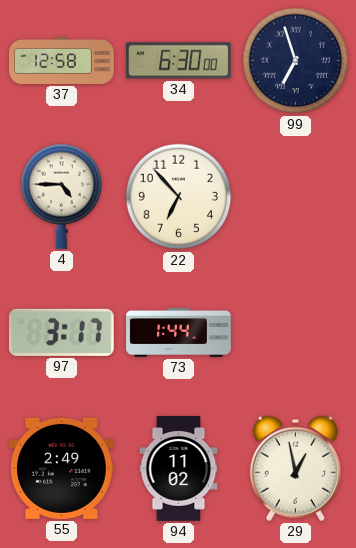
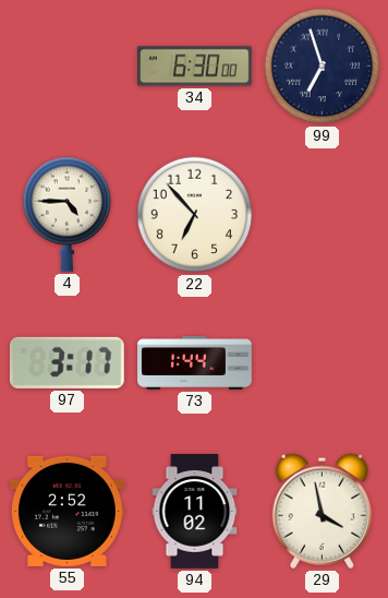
37: 12:58 -> none
55: 2:49 -> 2:52
29: 12:58 -> 3:58
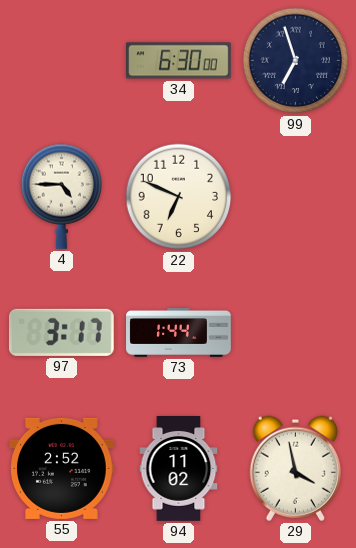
22: 6:53 -> 6:49
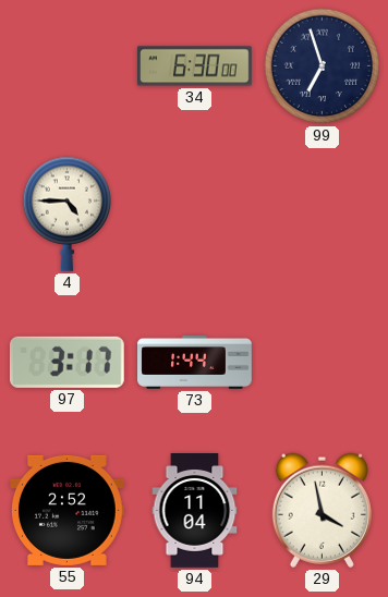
22: 6:49 -> none
94: 11:02 -> 11:04
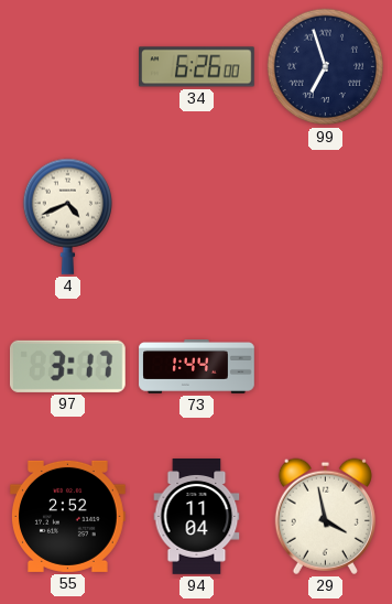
34: 6:30 -> 6:26
4: 4:45 -> 4:41
